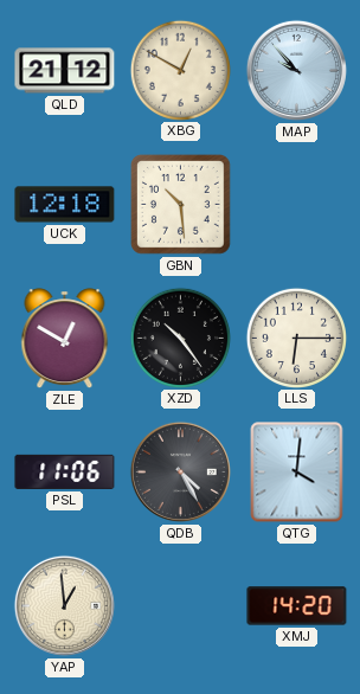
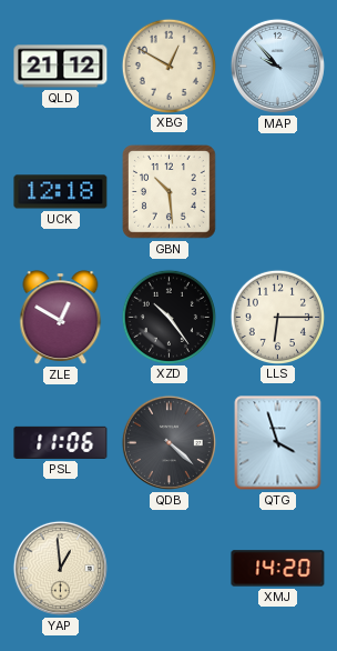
QDB: 4:25 -> 4:22
QTG: 4:01 -> 3:57
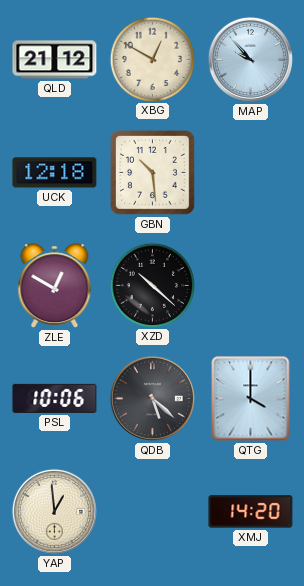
XZD: 10:24 -> 10:22
LLS: 6:15 -> none
PSL: 11:06 -> 10:06
QDB: 4:22 -> 5:22
QTG: 3:57 -> 4:00
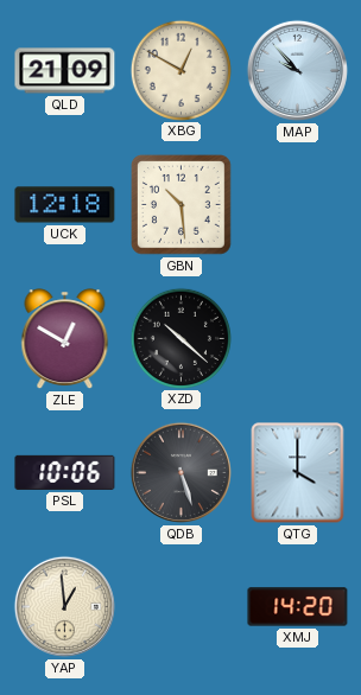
QLD: 21:12 -> 21:09
QDB: 5:22 -> 5:27
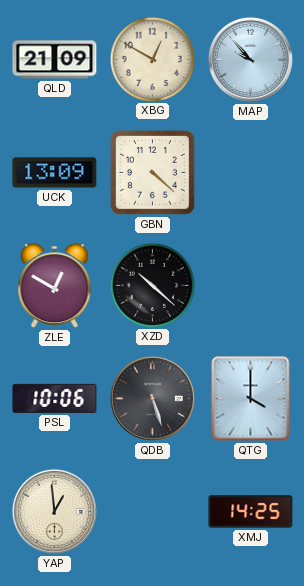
UCK: 12:18 -> 13:09
GBN: 10:29 -> 4:22
XMJ: 14:20 -> 14:25
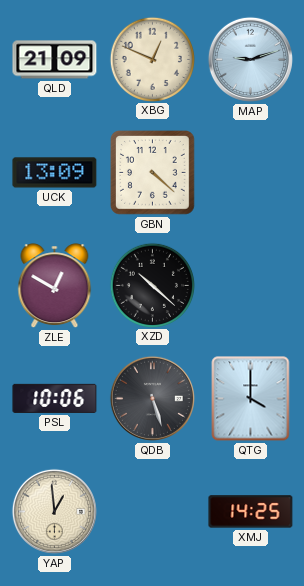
XBG: 12:50 -> 12:49
MAP: 9:53 -> 9:12
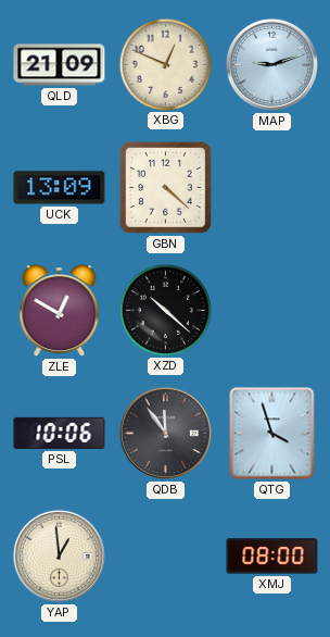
QDB: 5:27 -> 11:54
QTG: 4:00 -> 3:57
XMJ: 14:25 -> 08:00
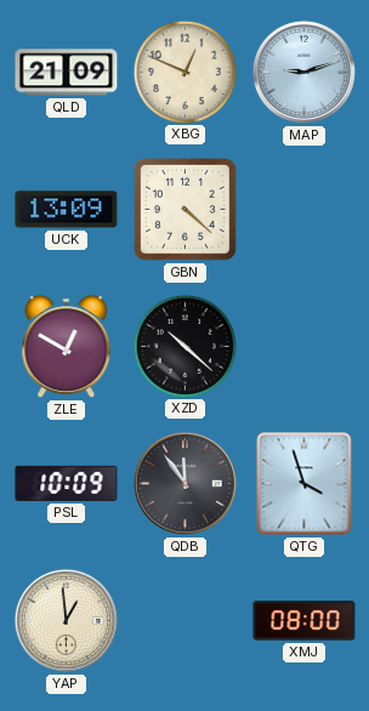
PSL: 10:06 -> 10:09
